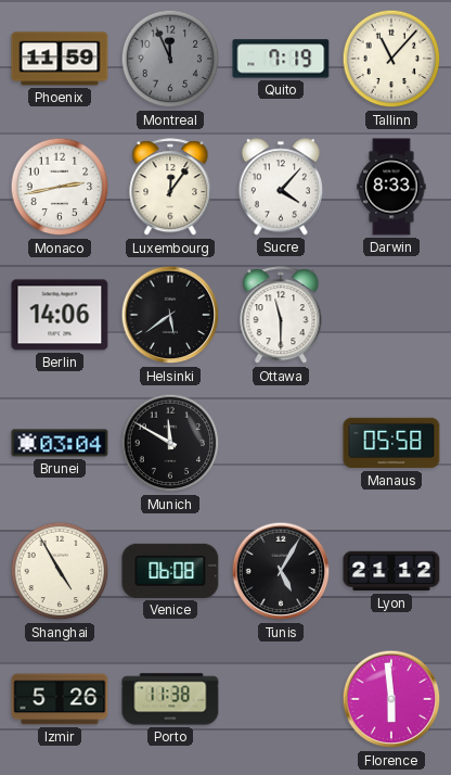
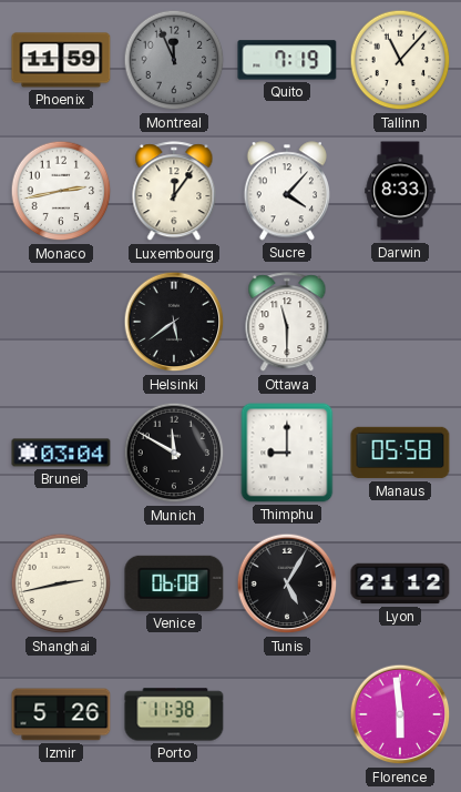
Berlin: 14:06 -> none
Thimphu: none -> 9:00
Shanghai: 4:55 -> 2:43
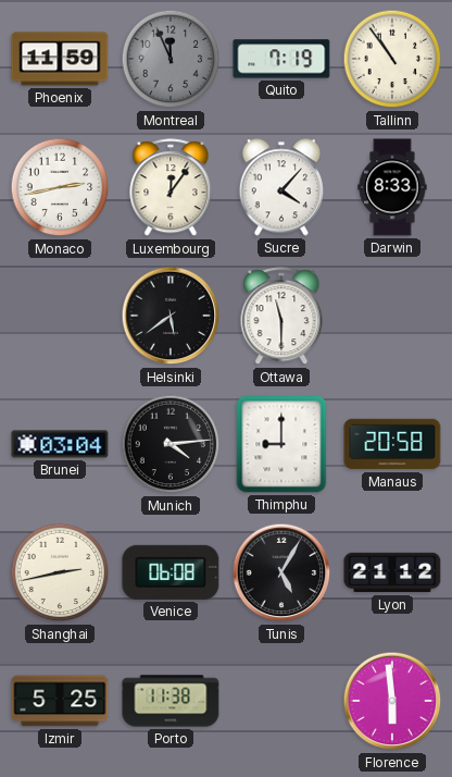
Tallinn: 11:07 -> 10:54
Munich: 11:50 -> 4:14
Manaus: 05:58 -> 20:58
Izmir: 5:26 -> 5:25
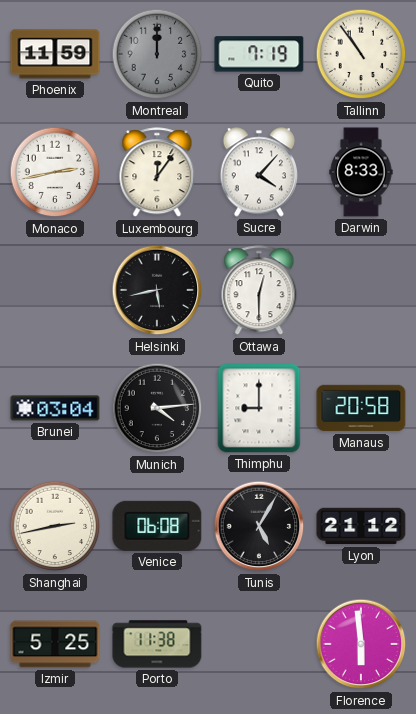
Montreal: 11:56 -> 12:00
Helsinki: 5:39 -> 5:43
Ottawa: 11:30 -> 12:30
